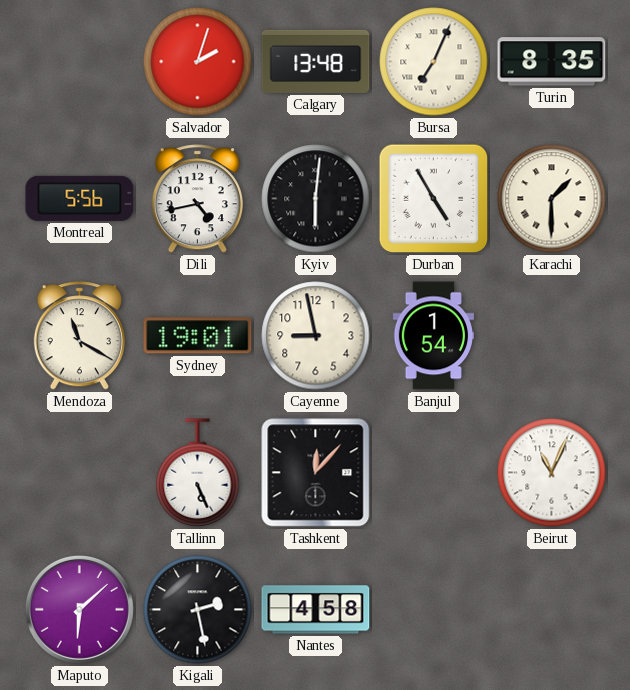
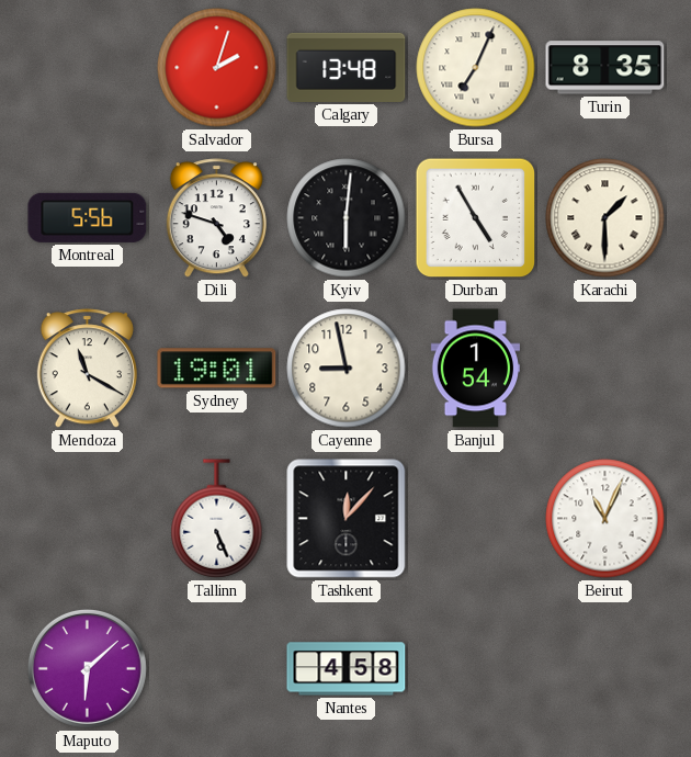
Dili: 4:43 -> 4:48
Kigali: 2:28 -> none
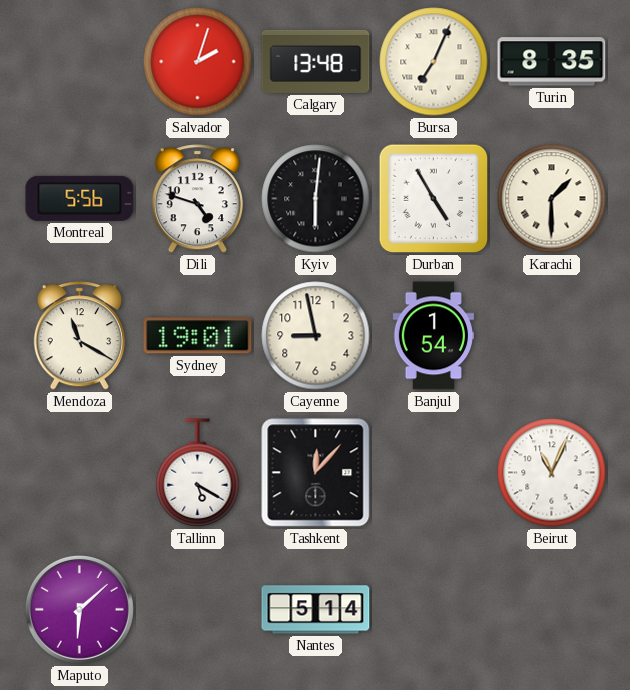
Tallinn: 5:26 -> 5:20
Nantes: 4:58 -> 5:14
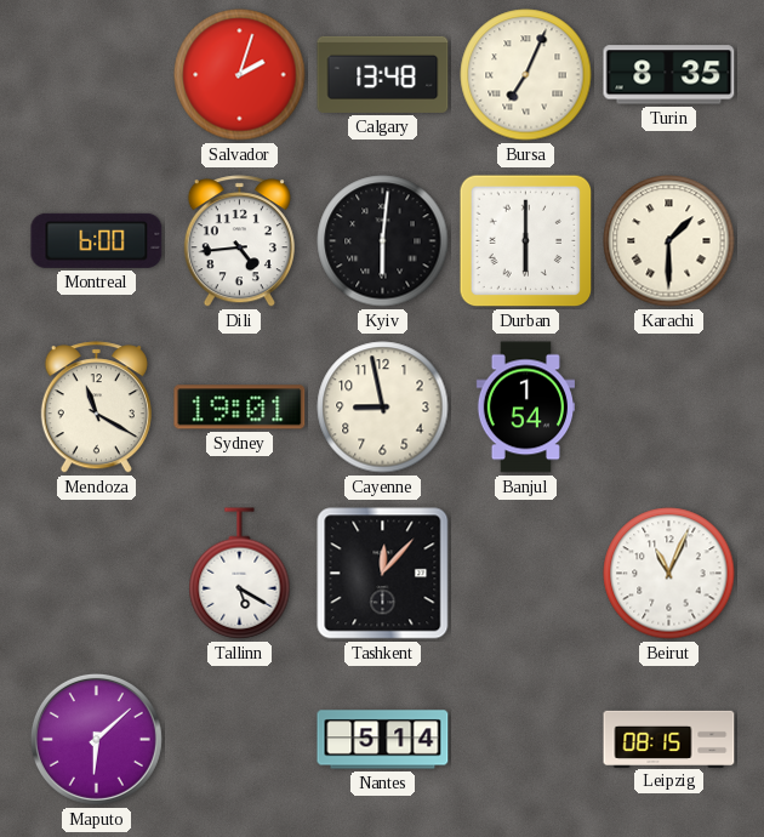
Montreal: 5:56 -> 6:00
Dili: 4:48 -> 4:44
Durban: 4:55 -> 6:00
Leipzig: none -> 08:15
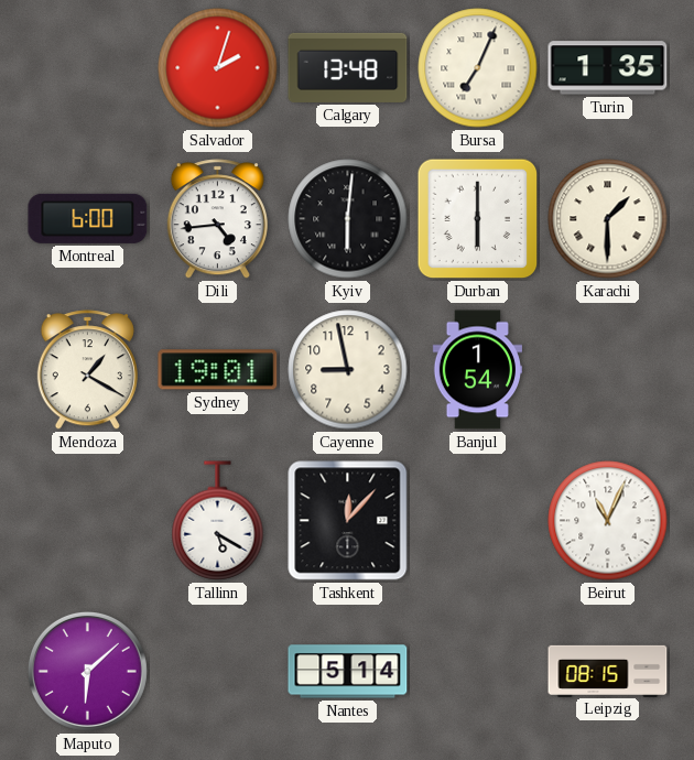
Turin: 8:35 -> 1:35
Mendoza: 11:20 -> 1:20
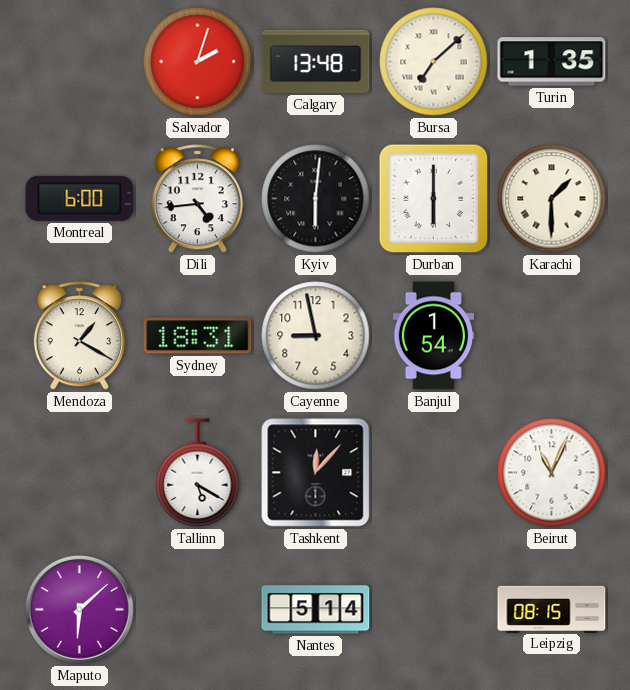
Bursa: 7:04 -> 7:08
Sydney: 19:01 -> 18:31
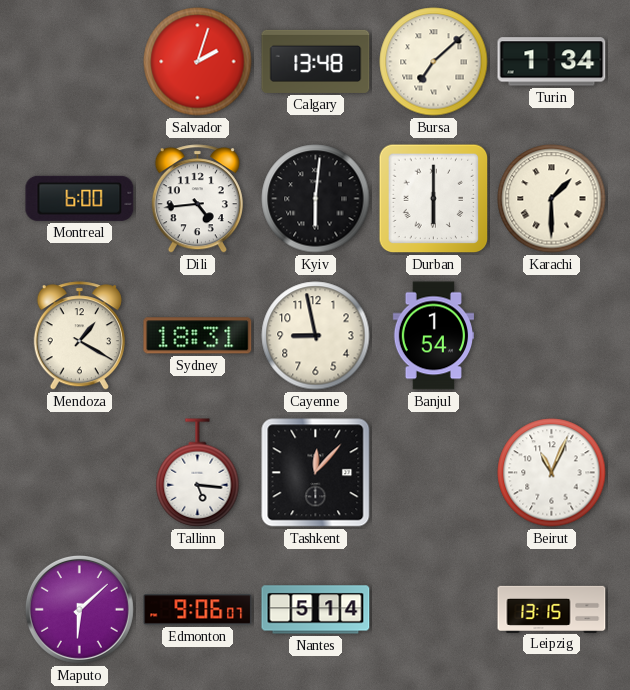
Turin: 1:35 -> 1:34
Tallinn: 5:20 -> 5:16
Edmonton: none -> 9:06
Leipzig: 08:15 -> 13:15
